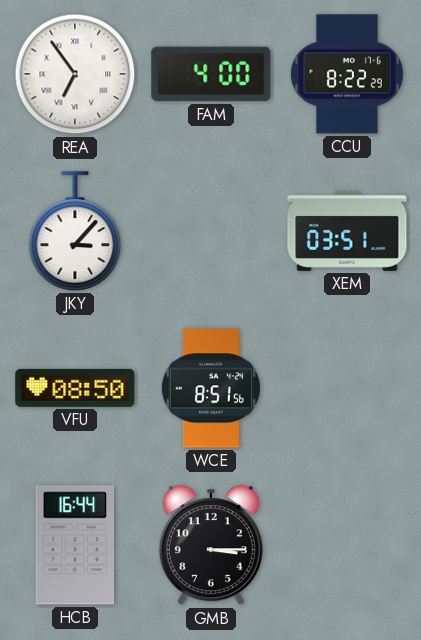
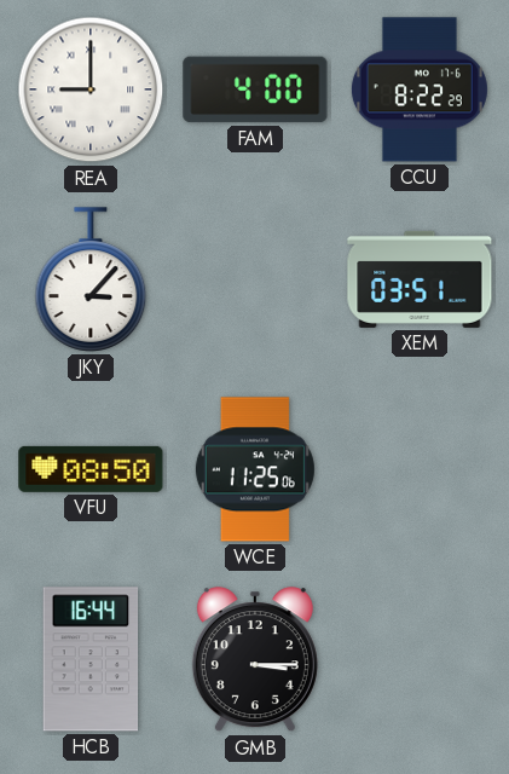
REA: 6:54 -> 9:00
WCE: 8:51 -> 11:25
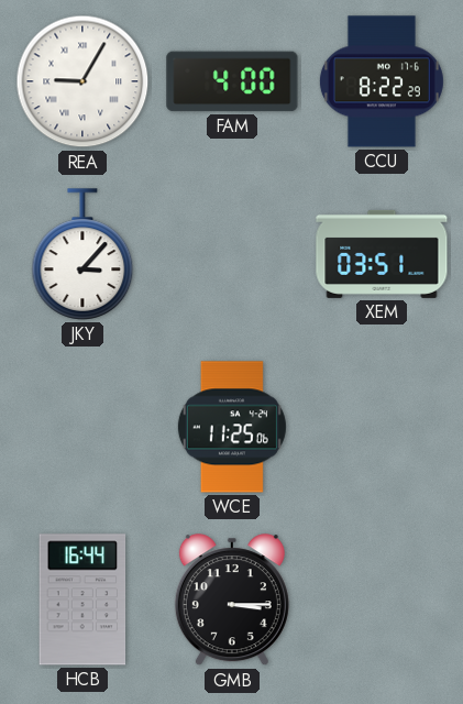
REA: 9:00 -> 9:05
VFU: 08:50 -> none
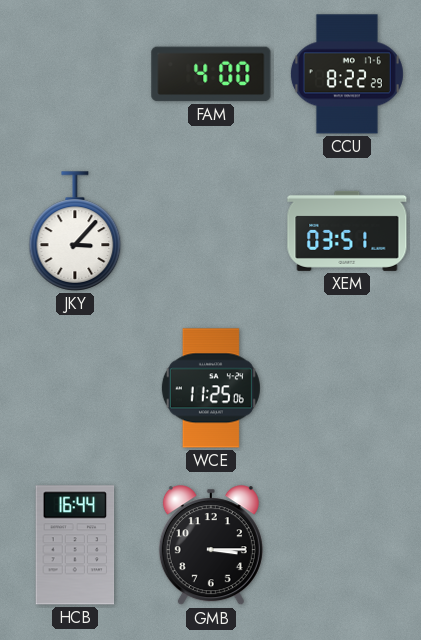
REA: 9:05 -> none
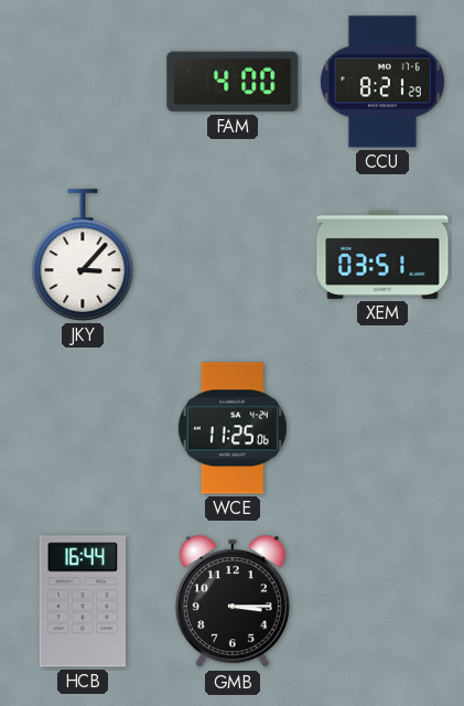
CCU: 8:22 -> 8:21
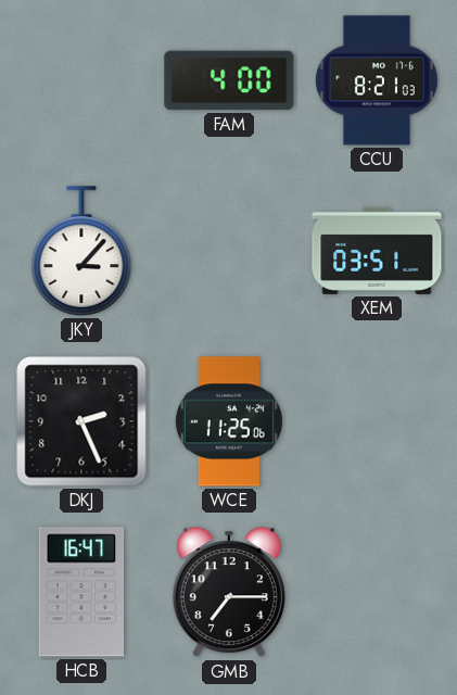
CCU: 8:21:29 -> 8:21:03
DKJ: none -> 2:26
HCB: 16:44 -> 16:47
GMB: 3:15 -> 7:15
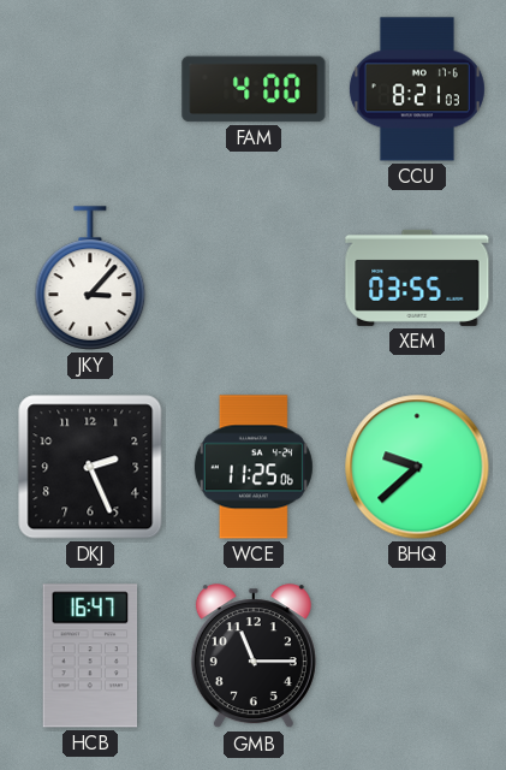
XEM: 03:51 -> 03:55
BHQ: none -> 9:38
GMB: 7:15 -> 11:15
